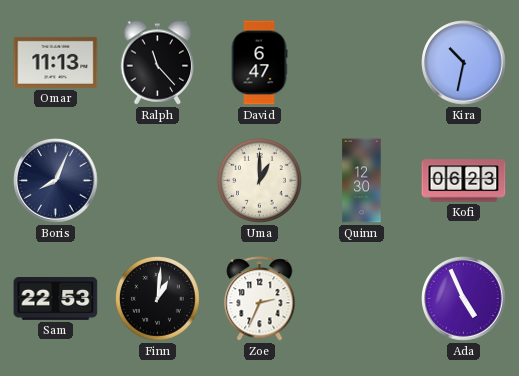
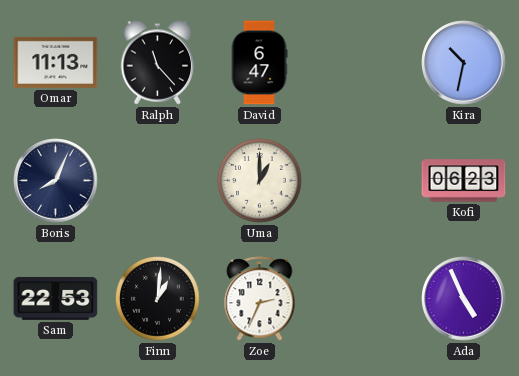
Quinn: 12:30 -> none
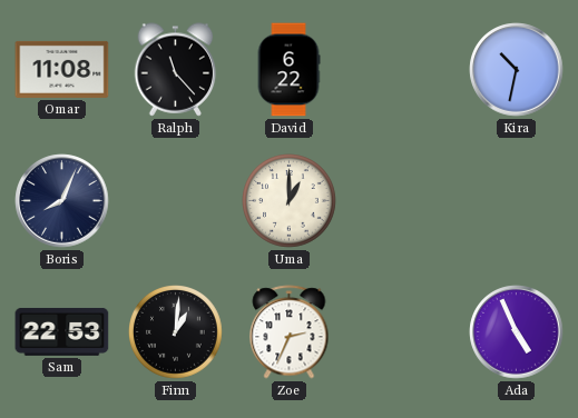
Omar: 11:13 -> 11:08
David: 6:47 -> 6:22
Kofi: 06:23 -> none
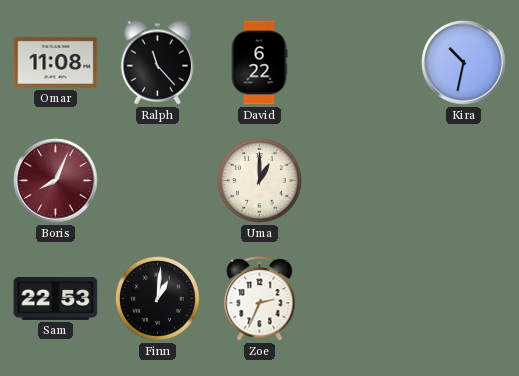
Boris dial: navy -> burgundy
Ada: 4:56 -> none
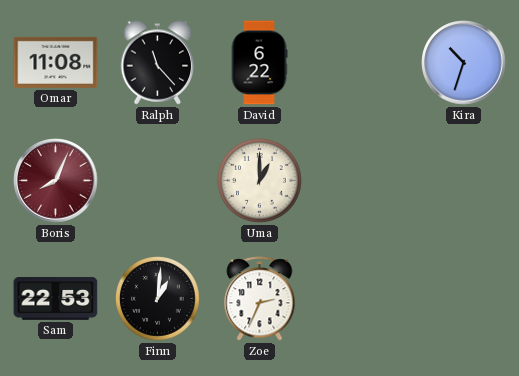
Kira: 10:32 -> 10:33
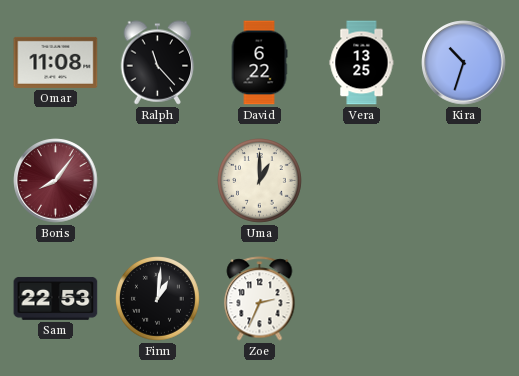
Vera: none -> 13:25
Boris: 8:04 -> 8:06
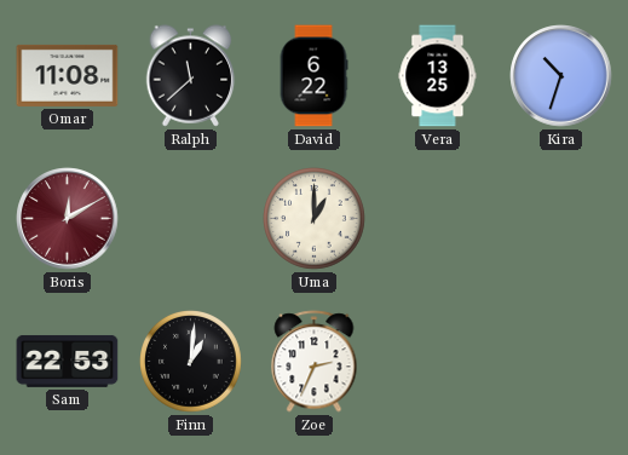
Ralph: 11:23 -> 11:38
Boris: 8:06 -> 12:10
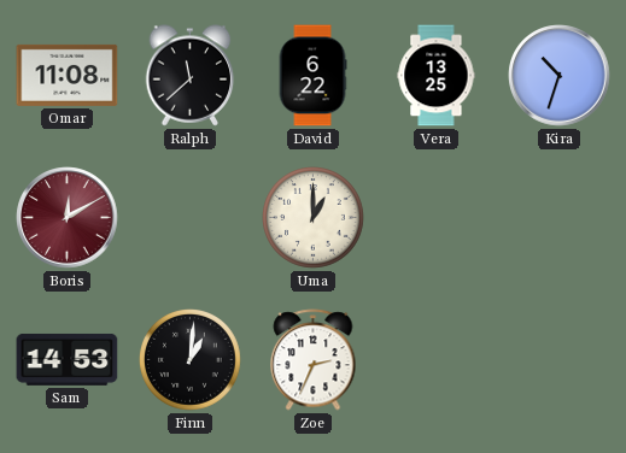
Sam: 22:53 -> 14:53
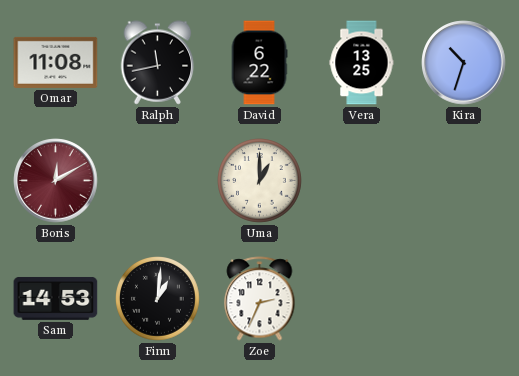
Ralph: 11:38 -> 11:43
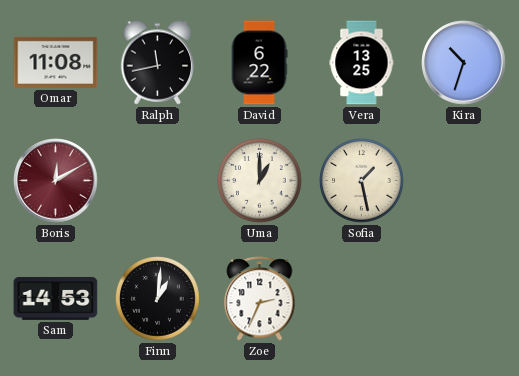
Sofia: none -> 1:28
